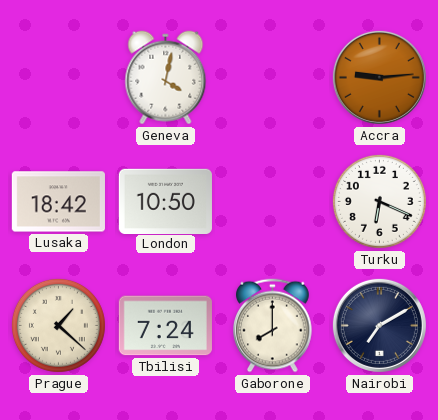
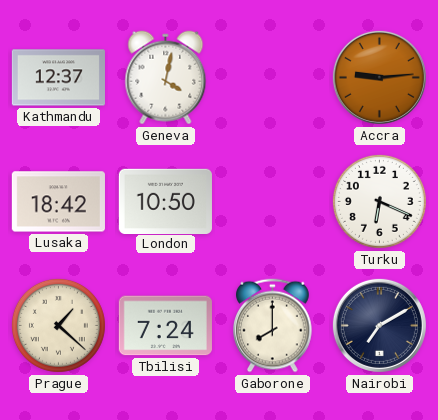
Kathmandu: none -> 12:37
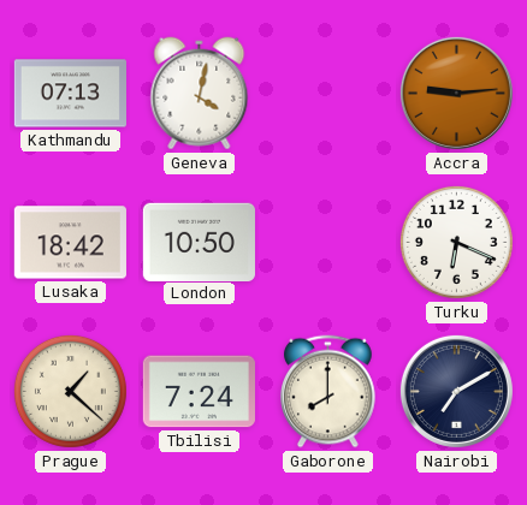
Kathmandu: 12:37 -> 07:13
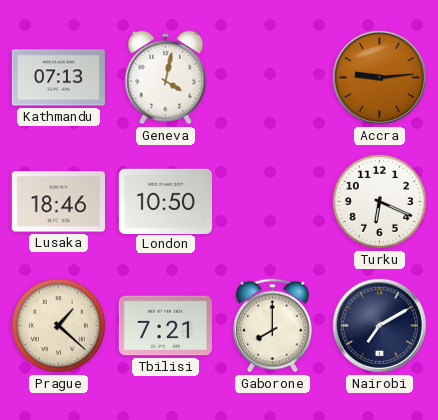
Lusaka: 18:42 -> 18:46
Tbilisi: 7:24 -> 7:21
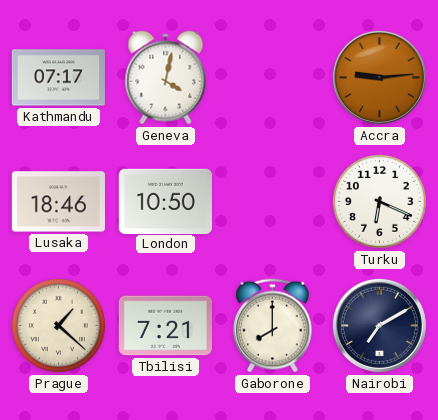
Kathmandu: 07:13 -> 07:17
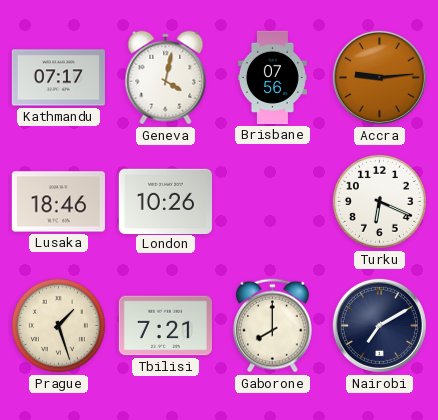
Brisbane: none -> 07:56
London: 10:50 -> 10:26
Prague: 1:22 -> 1:27
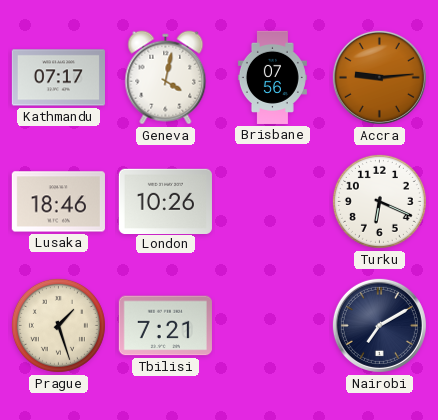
Gaborone: 8:00 -> none
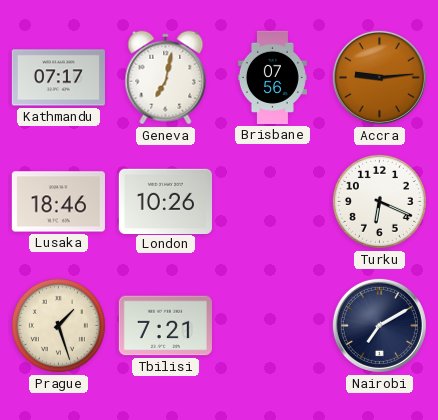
Geneva: 4:02 -> 7:02
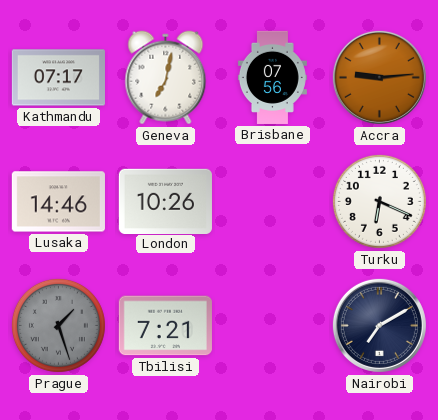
Lusaka: 18:46 -> 14:46
Prague dial: cream -> grey
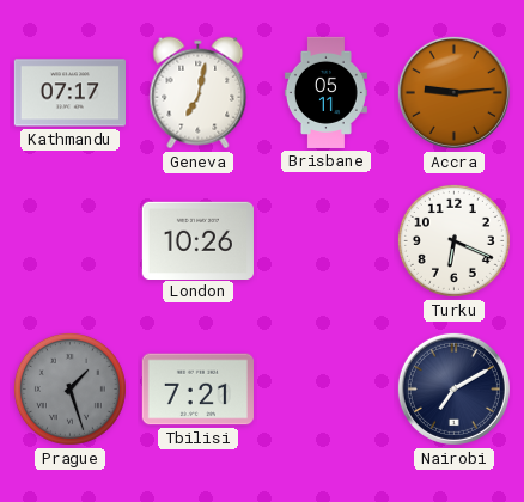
Brisbane: 07:56 -> 05:11
Lusaka: 14:46 -> none
